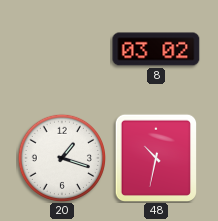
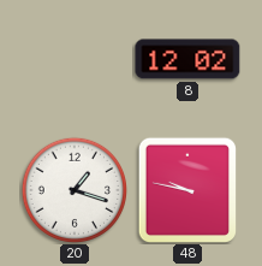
8: 03:02 -> 12:02
48: 10:32 -> 9:47
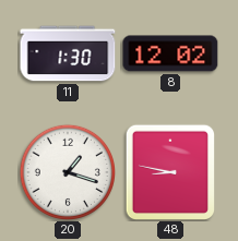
11: none -> 1:30
48: 9:47 -> 8:47
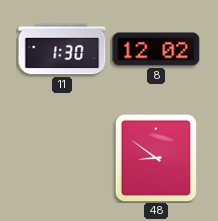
20: 1:18 -> none
48: 8:47 -> 8:51
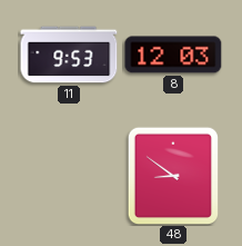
11: 1:30 -> 9:53
8: 12:02 -> 12:03
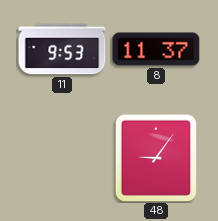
8: 12:03 -> 11:37
48: 8:51 -> 9:06
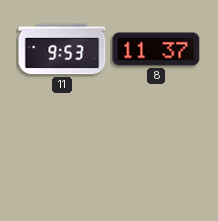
48: 9:06 -> none
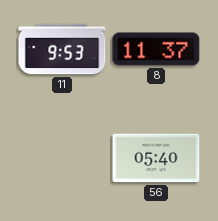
56: none -> 05:40
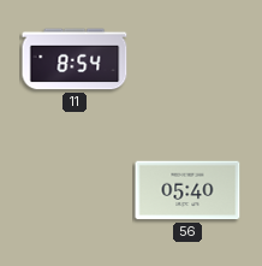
11: 9:53 -> 8:54
8: 11:37 -> none
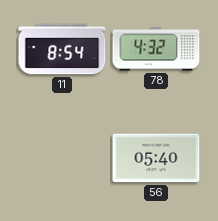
78: none -> 4:32
